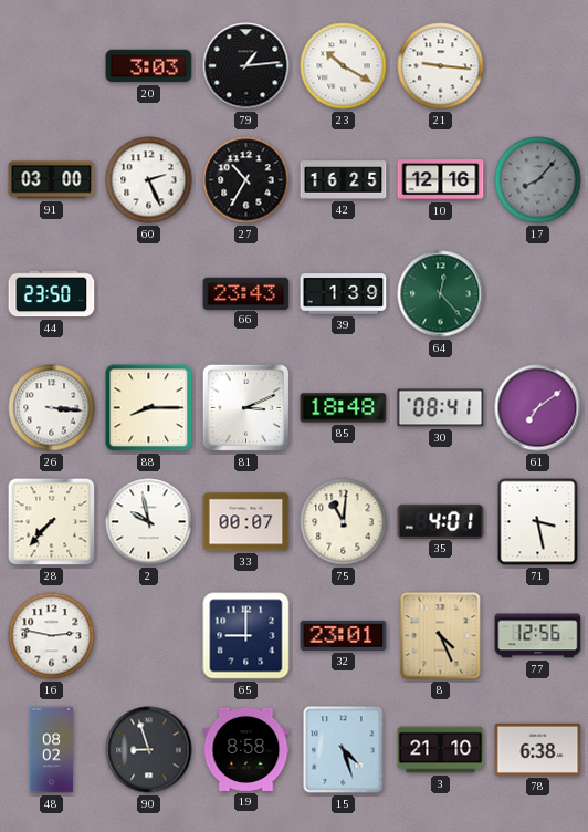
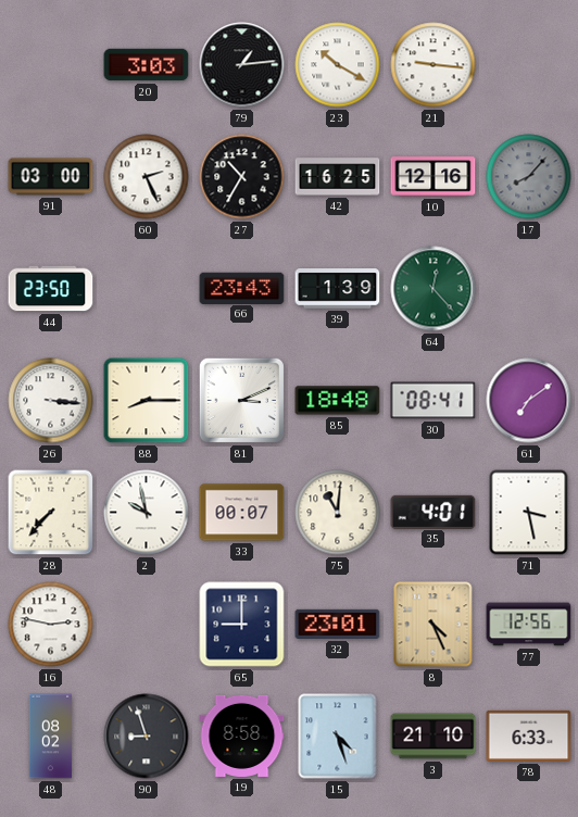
78: 6:38 -> 6:33
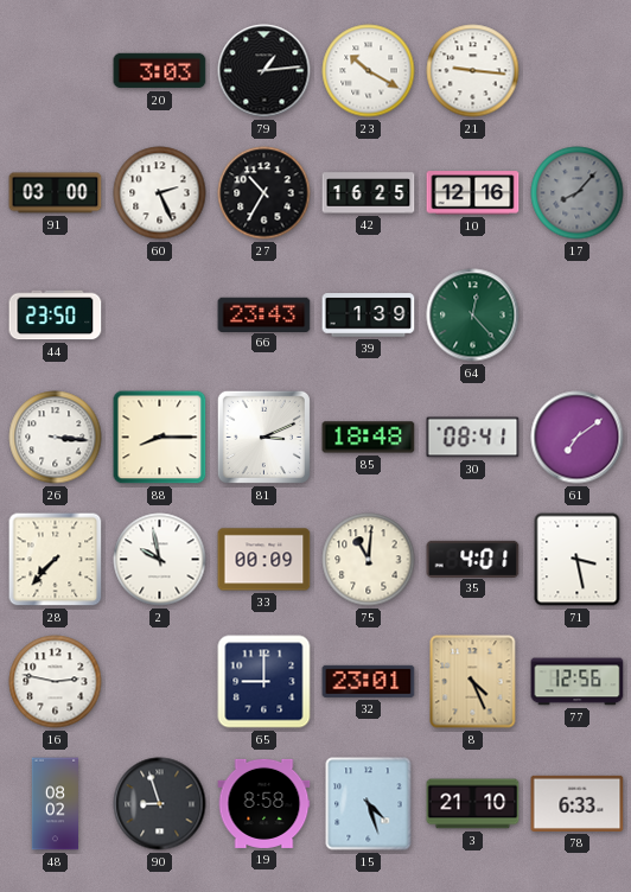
33: 00:07 -> 00:09
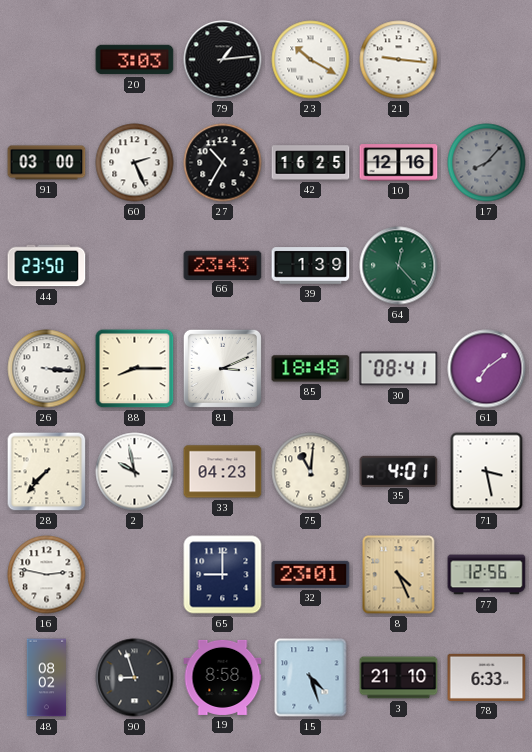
33: 00:09 -> 04:23
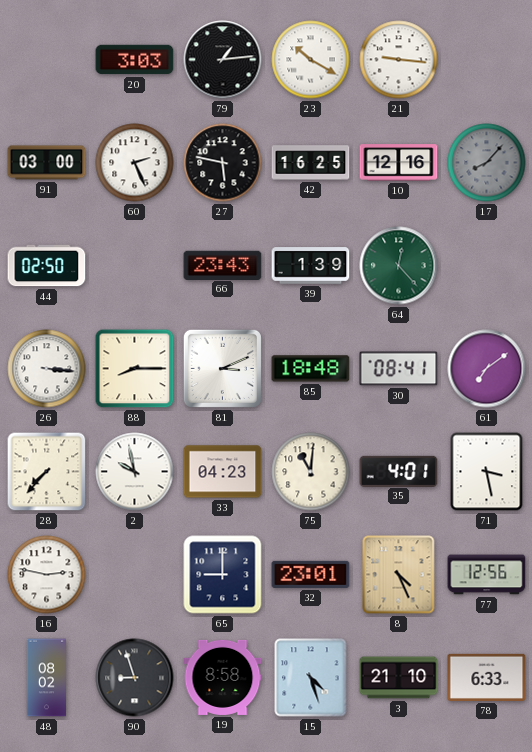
27: 10:35 -> 5:47
44: 23:50 -> 02:50
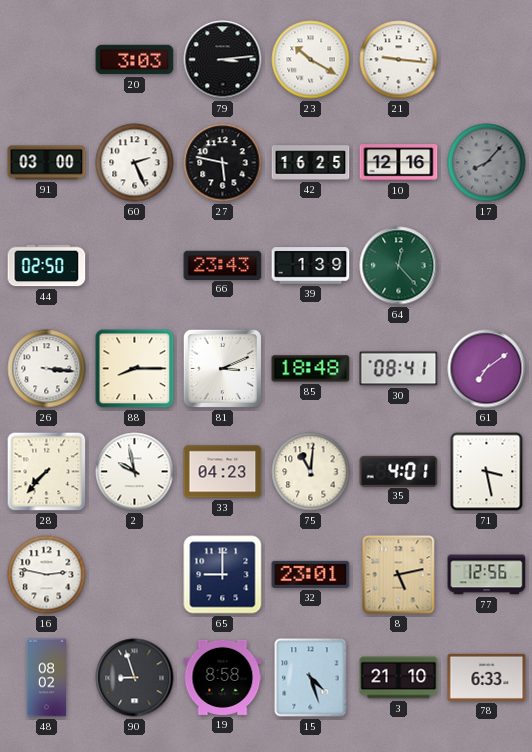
79: 1:14 -> 3:14
8: 4:26 -> 5:13
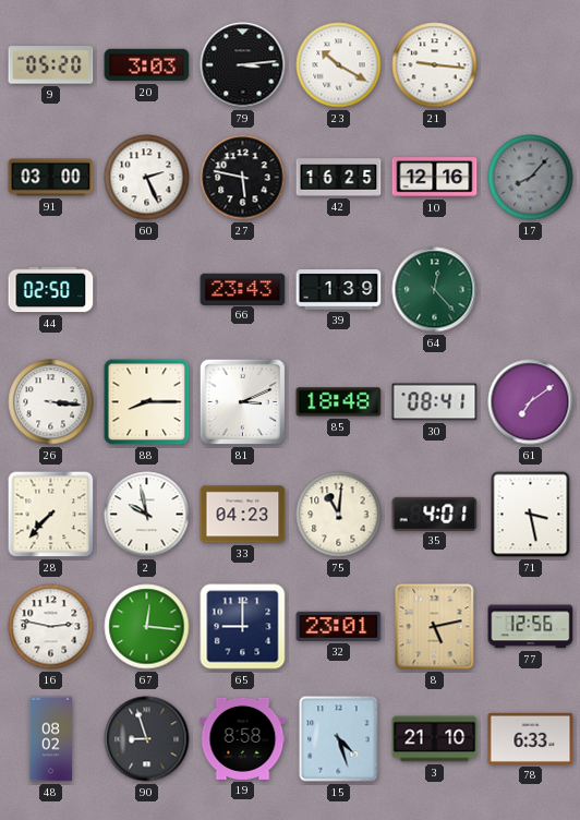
9: none -> 05:20
67: none -> 12:16
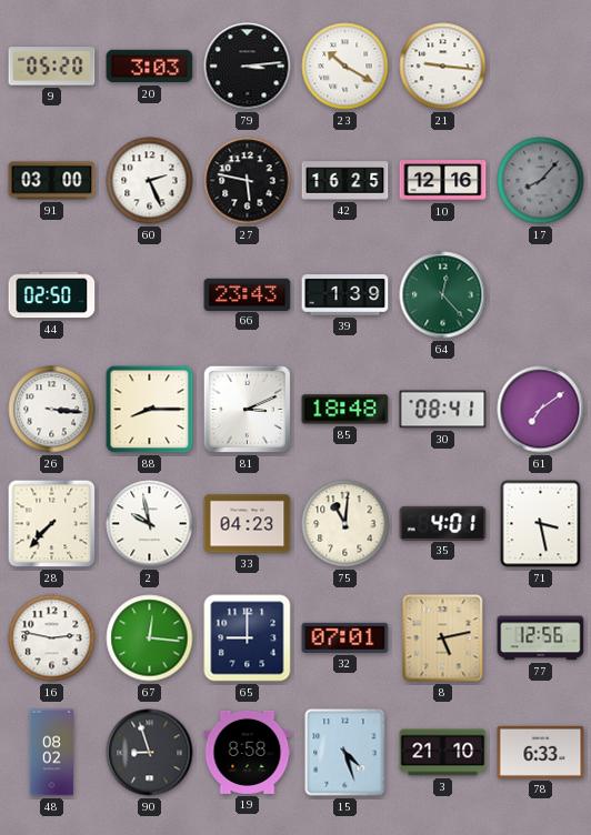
32: 23:01 -> 07:01
